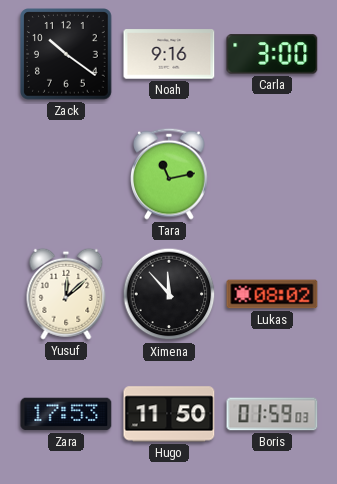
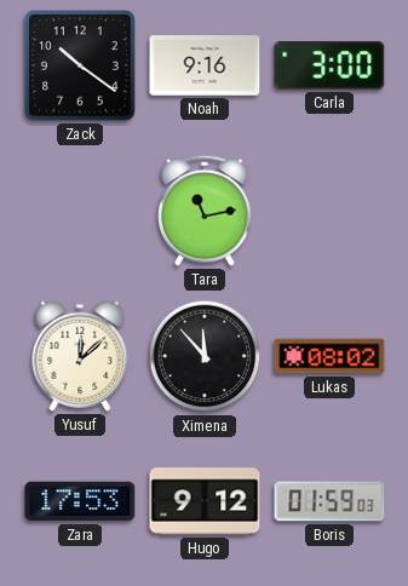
Hugo: 11:50 -> 9:12
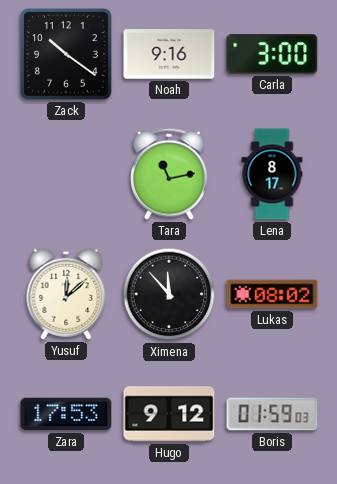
Lena: none -> 8:17
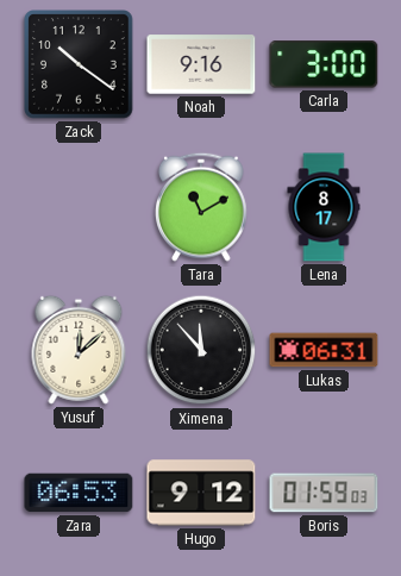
Tara: 11:13 -> 11:10
Lukas: 08:02 -> 06:31
Zara: 17:53 -> 06:53
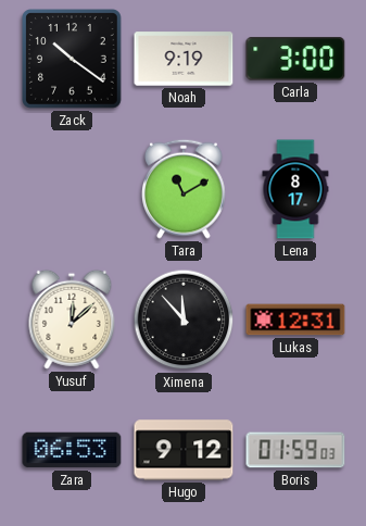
Noah: 9:16 -> 9:19
Lukas: 06:31 -> 12:31
